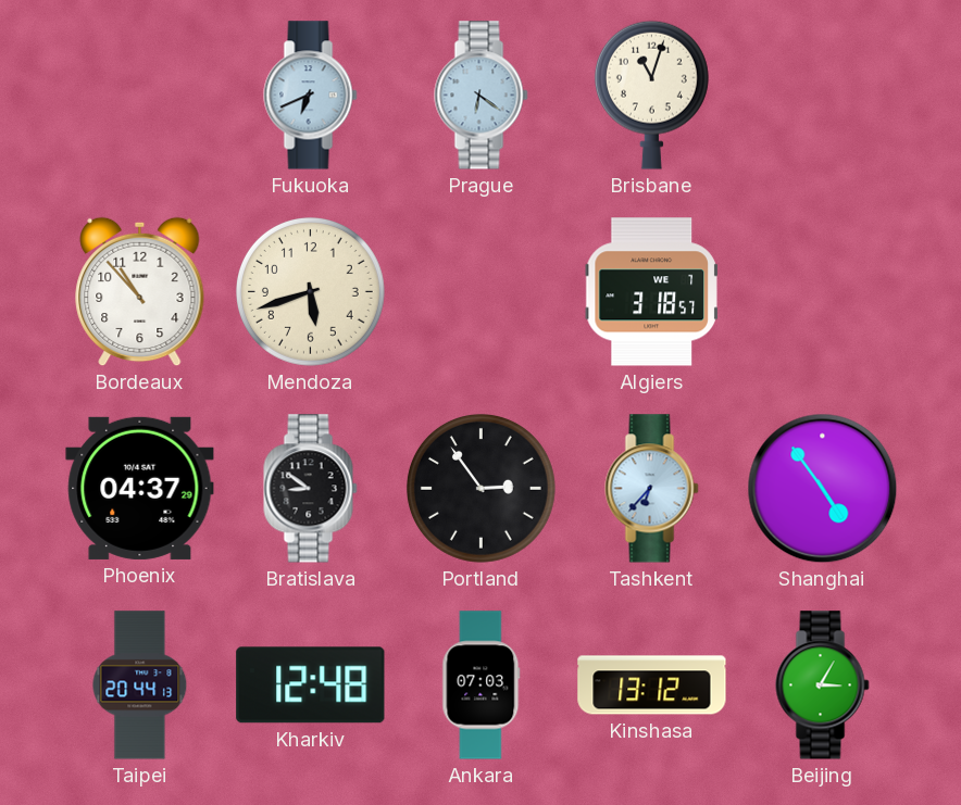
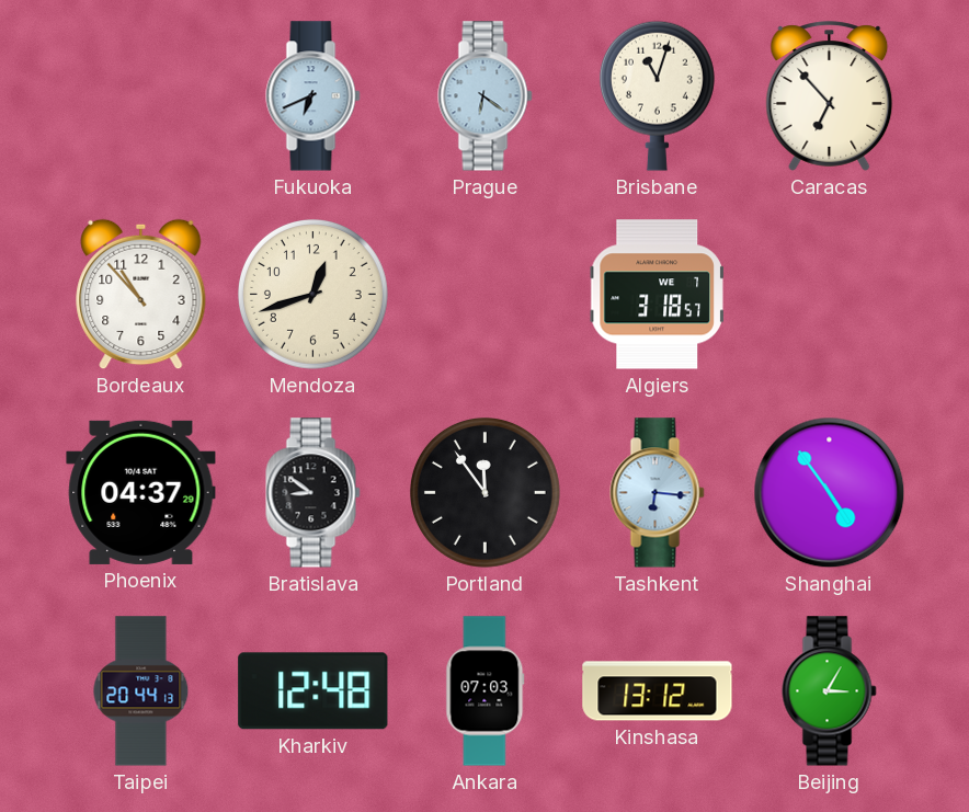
Caracas: none -> 6:53
Mendoza: 5:42 -> 12:42
Portland: 2:54 -> 11:54
Tashkent: 6:37 -> 6:16
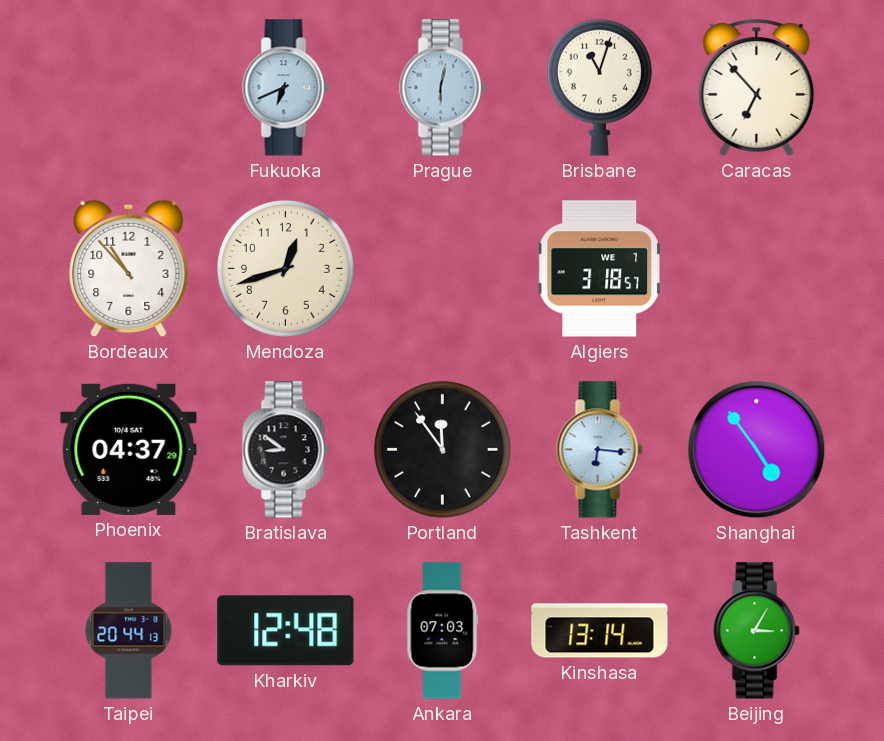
Prague: 6:21 -> 6:02
Kinshasa: 13:12 -> 13:14
